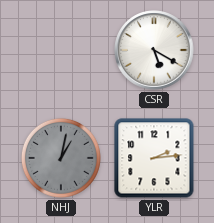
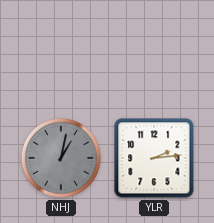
CSR: 5:20 -> none
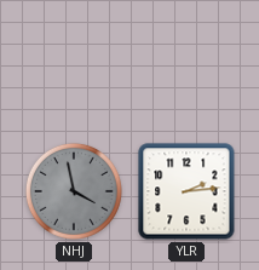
NHJ: 1:02 -> 3:58
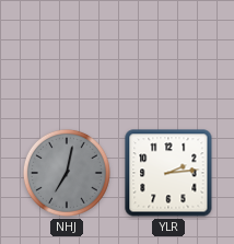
NHJ: 3:58 -> 7:02
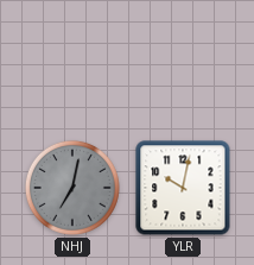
YLR: 2:14 -> 10:02
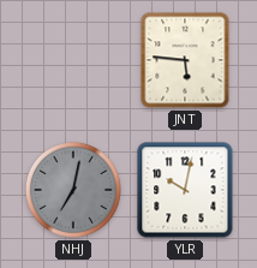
JNT: none -> 5:46
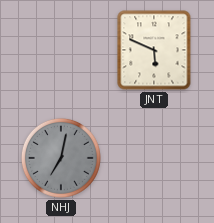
JNT: 5:46 -> 5:49
YLR: 10:02 -> none
